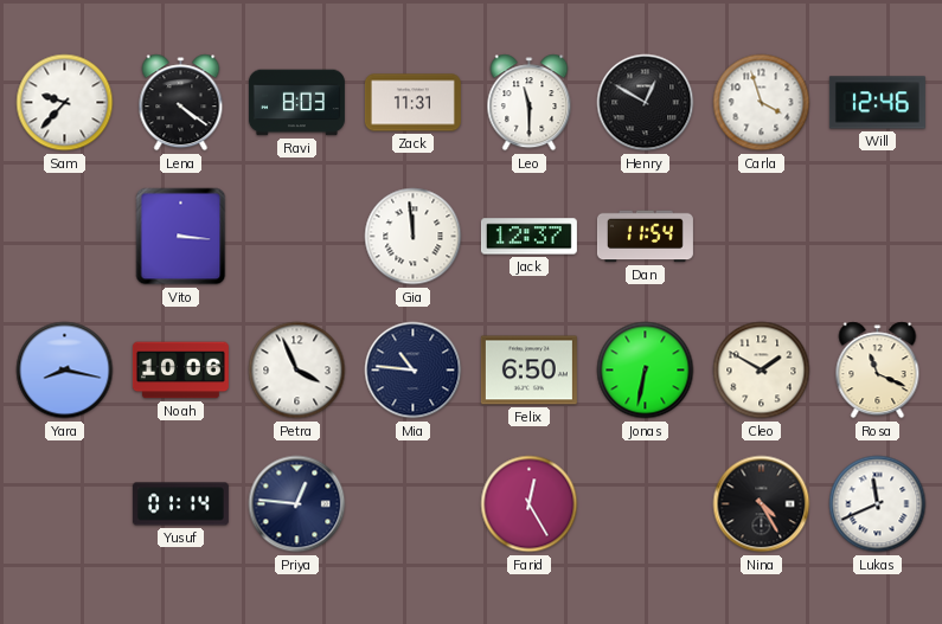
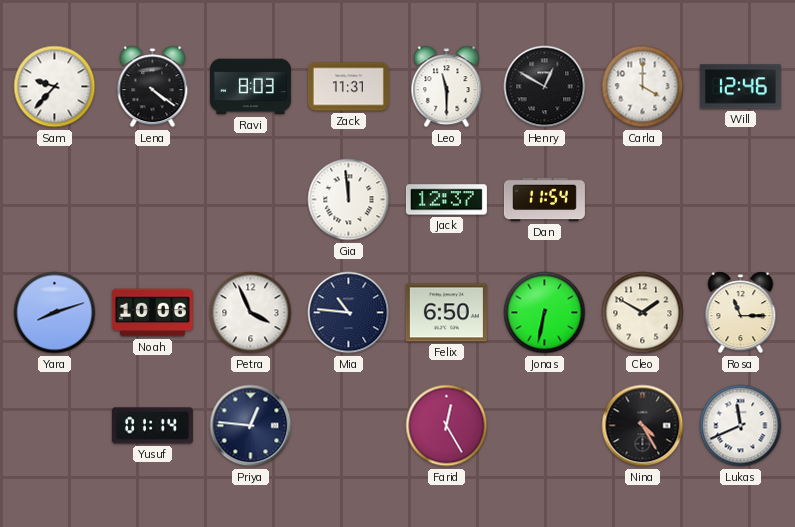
Carla: 3:57 -> 4:00
Vito: 3:16 -> none
Yara: 8:17 -> 8:12
Rosa: 11:19 -> 11:15
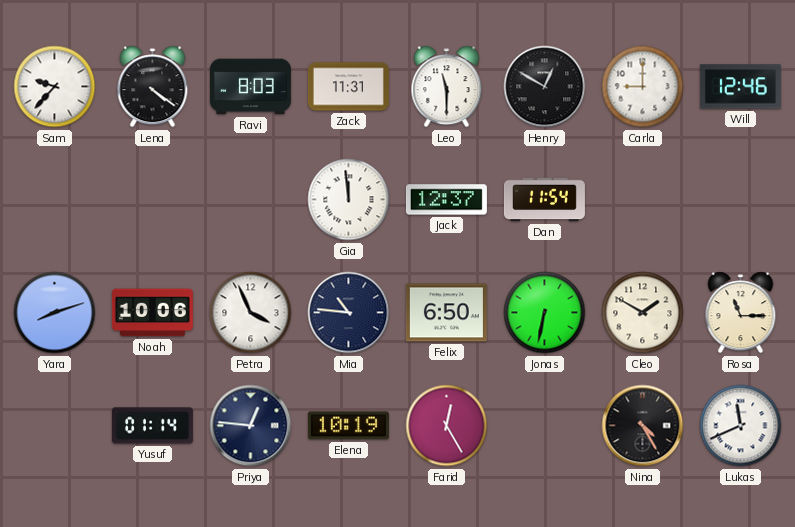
Carla: 4:00 -> 9:00
Elena: none -> 10:19
